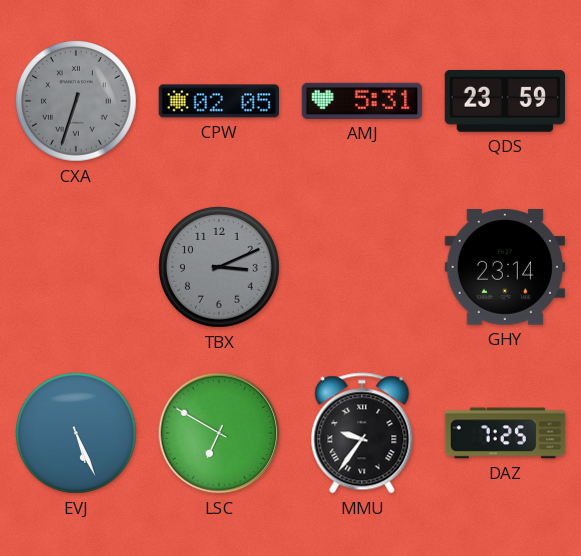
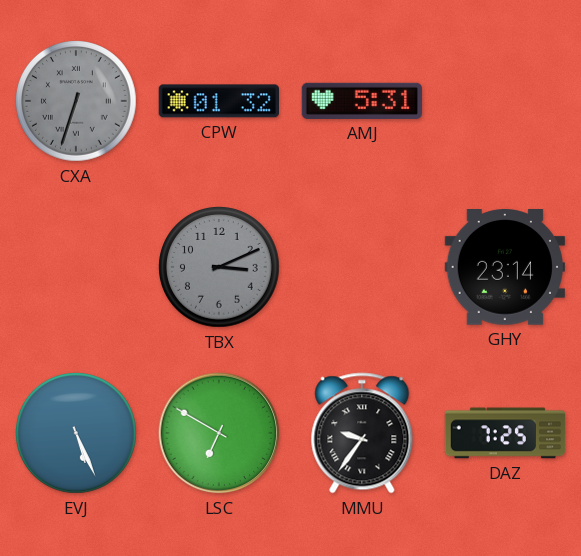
CPW: 02:05 -> 01:32
QDS: 23:59 -> none
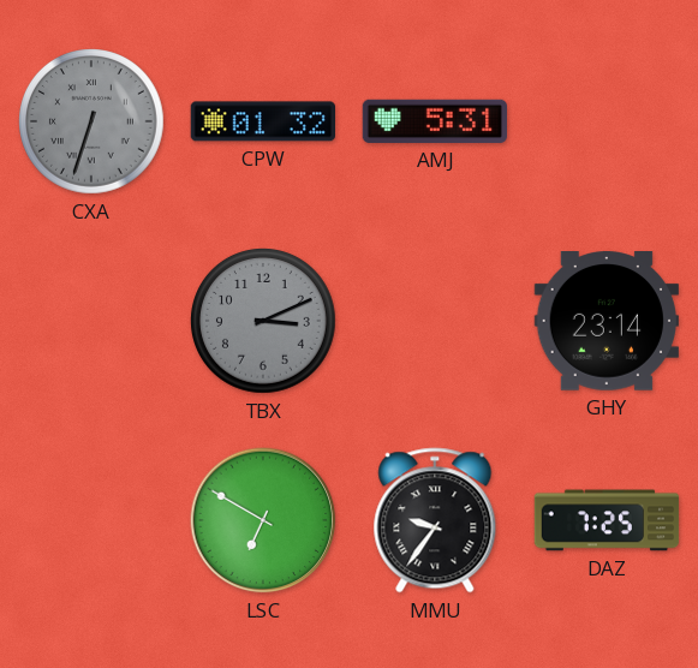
EVJ: 5:26 -> none
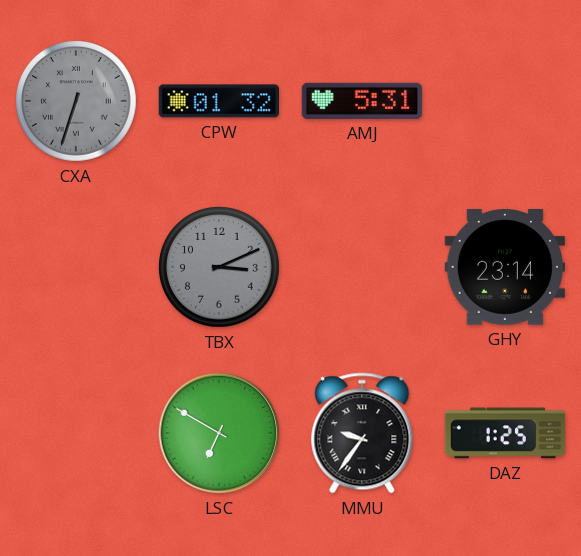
DAZ: 7:25 -> 1:25
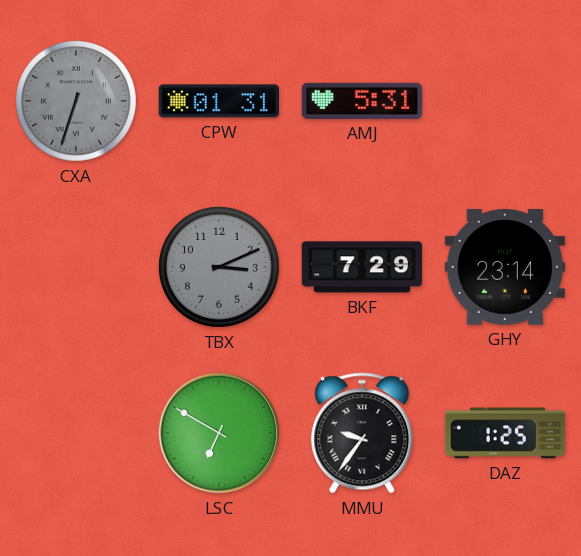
CPW: 01:32 -> 01:31
BKF: none -> 7:29
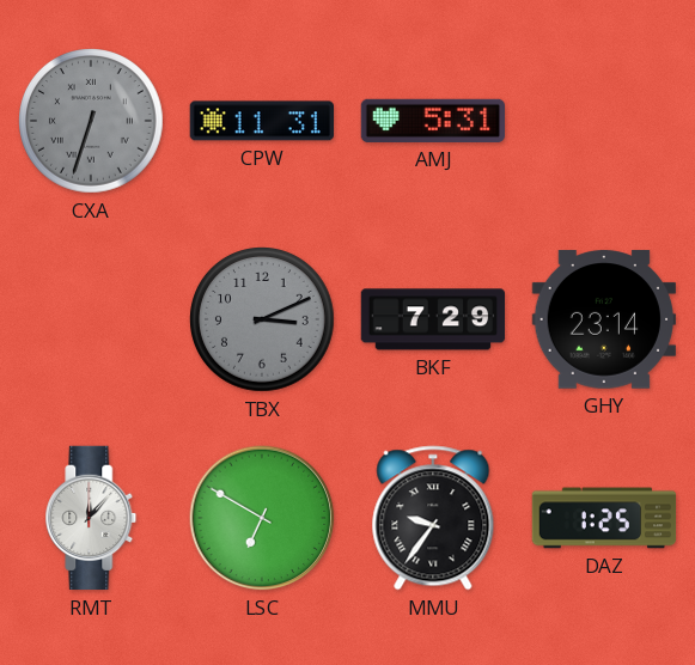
CPW: 01:31 -> 11:31
RMT: none -> 12:07
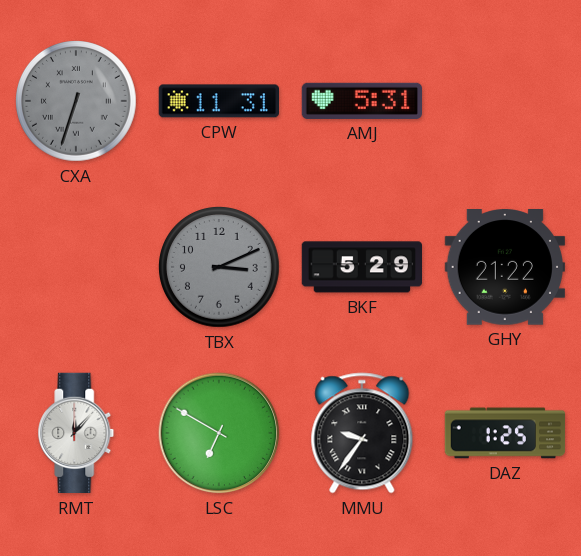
BKF: 7:29 -> 5:29
GHY: 23:14 -> 21:22
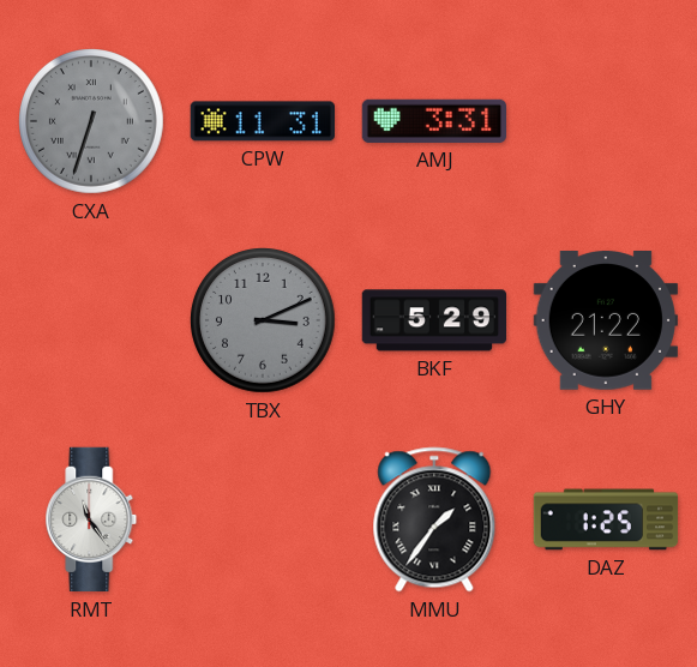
AMJ: 5:31 -> 3:31
RMT: 12:07 -> 11:24
LSC: 6:50 -> none
MMU: 9:36 -> 1:36
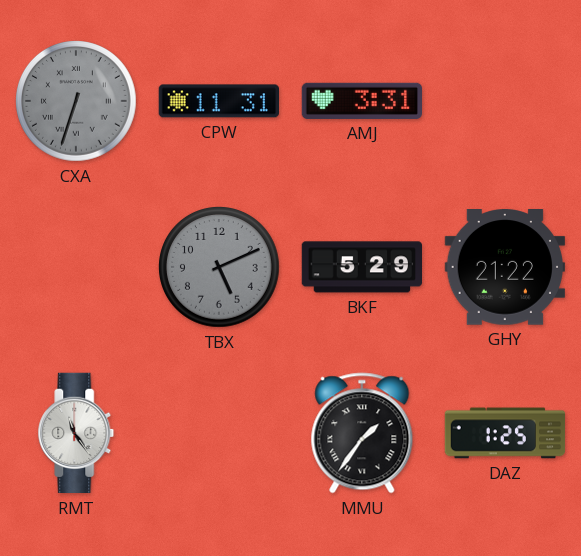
TBX: 3:11 -> 5:11
